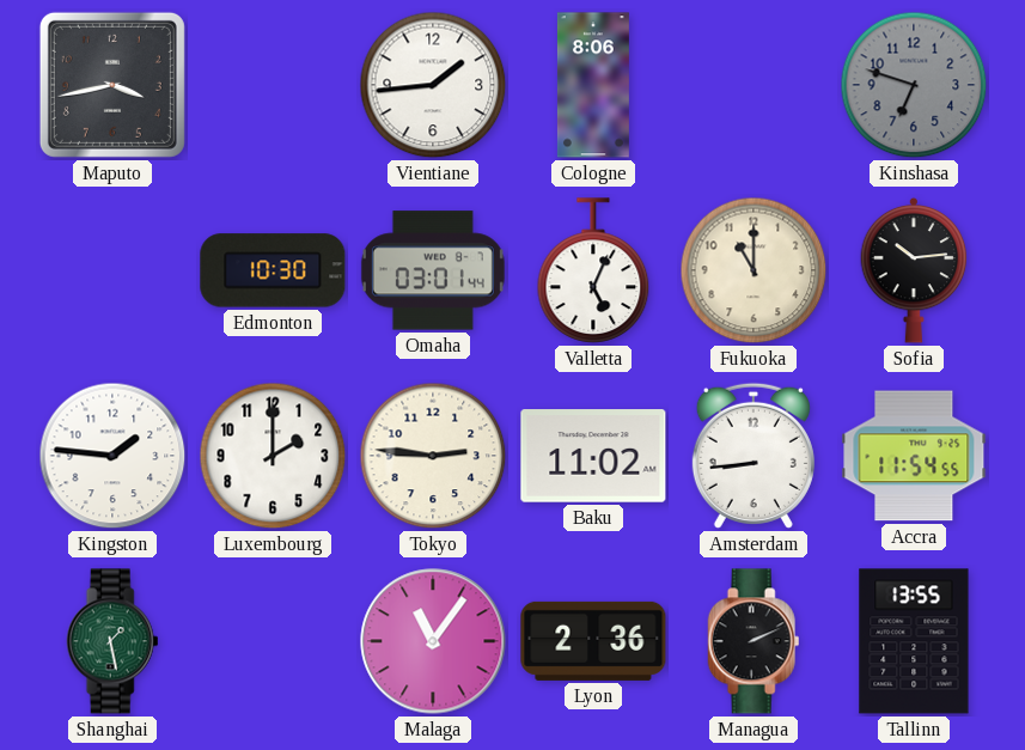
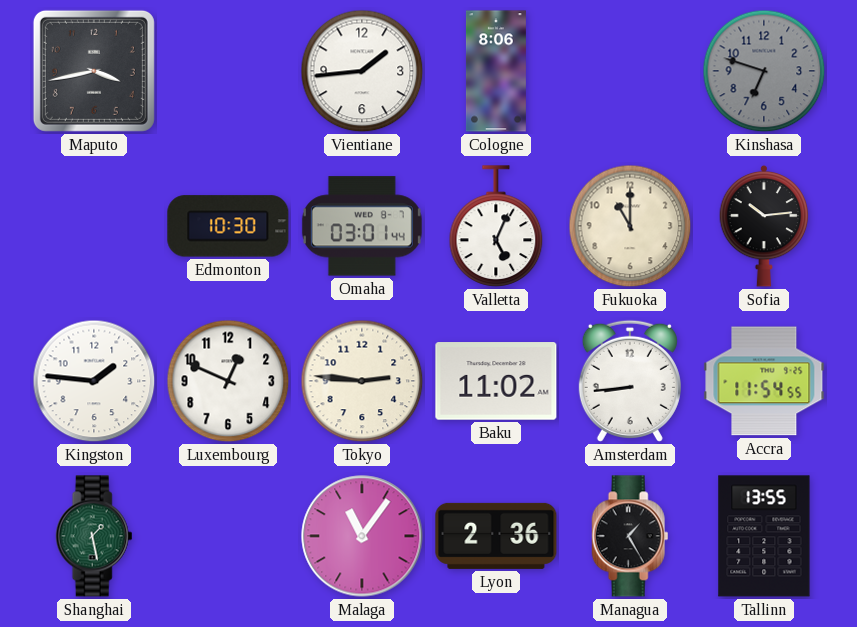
Luxembourg: 2:00 -> 12:49
Managua: 2:11 -> 1:25
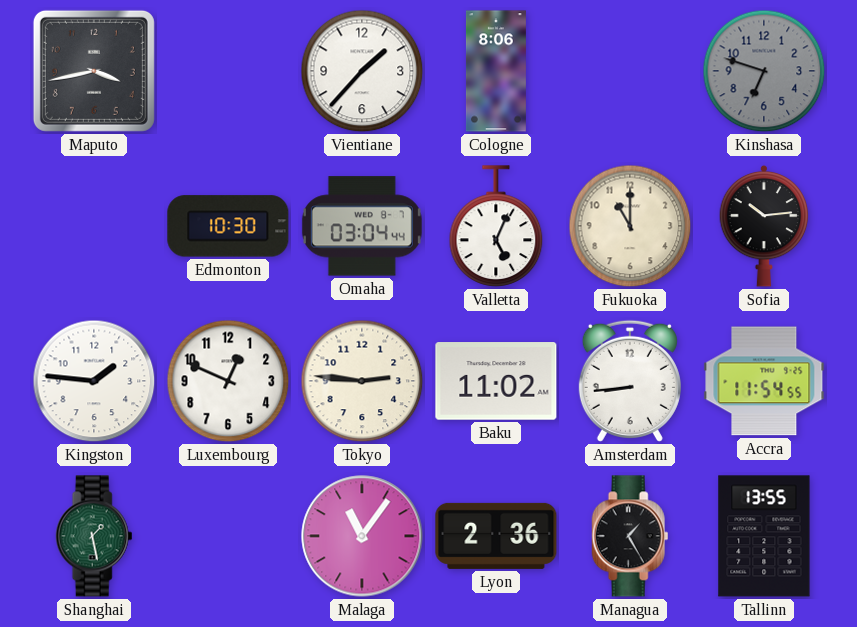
Vientiane: 1:44 -> 1:37
Omaha: 03:01 -> 03:04
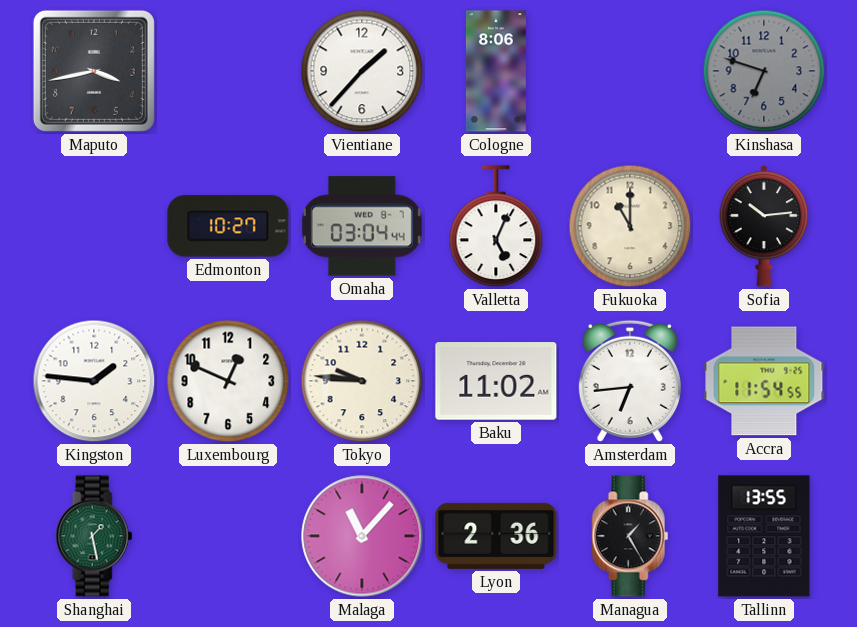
Edmonton: 10:30 -> 10:27
Tokyo: 2:46 -> 9:46
Amsterdam: 8:44 -> 6:44
Malaga: 11:06 -> 11:07
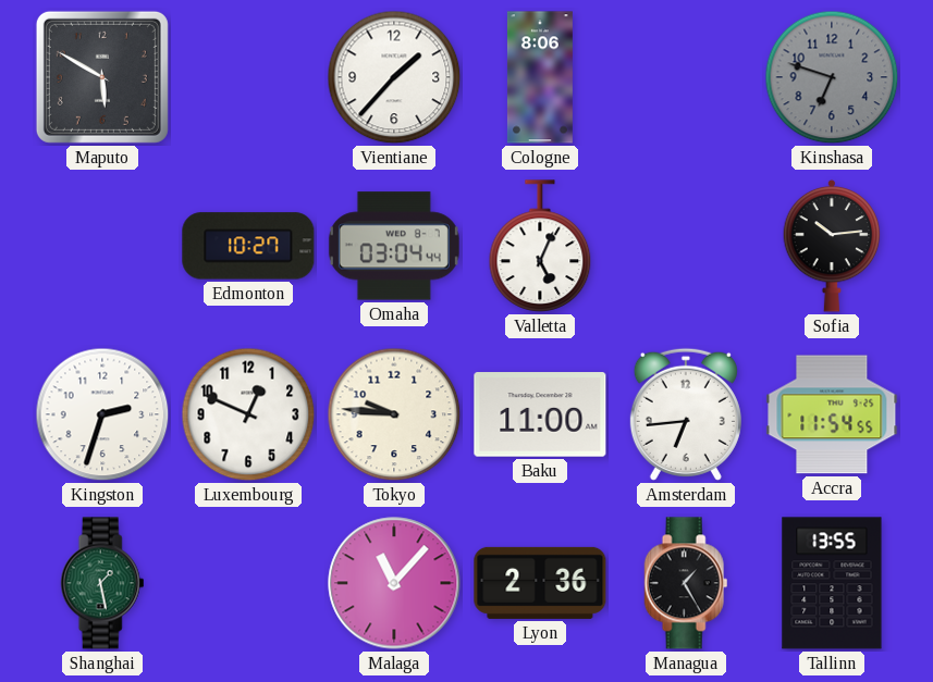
Maputo: 3:43 -> 5:50
Fukuoka: 11:00 -> none
Kingston: 1:46 -> 2:33
Baku: 11:02 -> 11:00
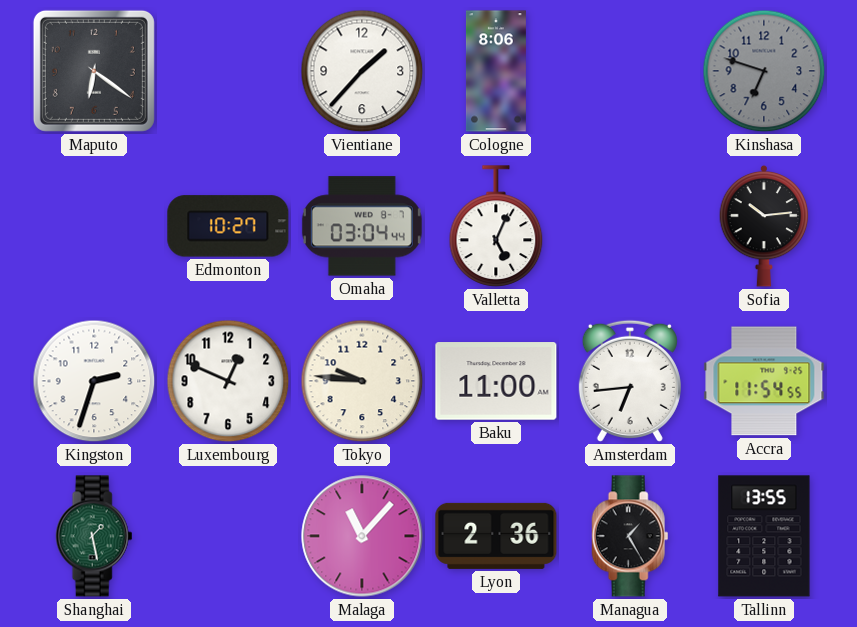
Maputo: 5:50 -> 6:21
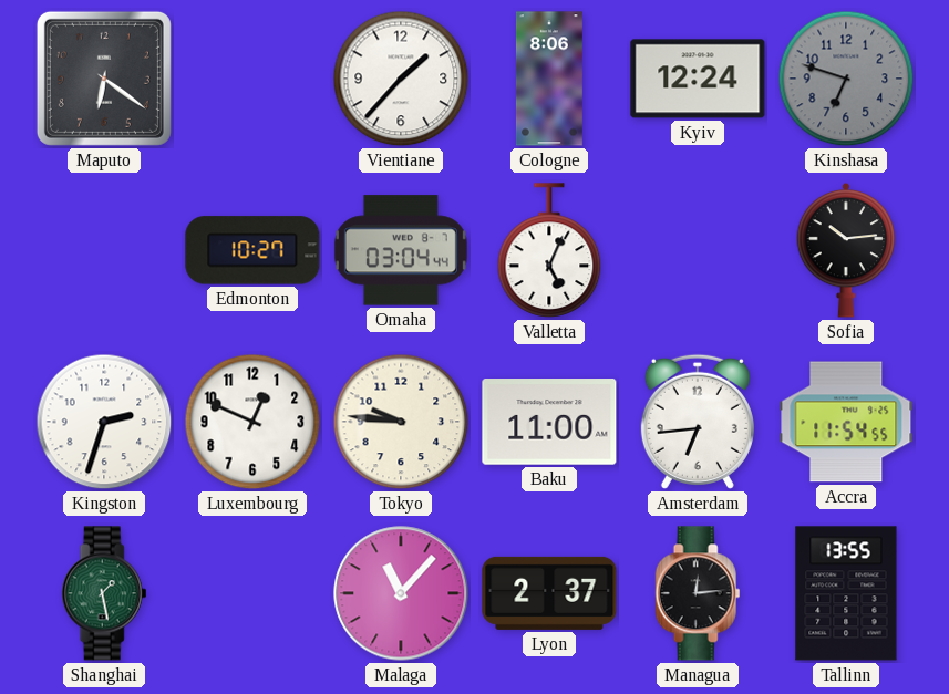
Kyiv: none -> 12:24
Lyon: 2:36 -> 2:37
Managua: 1:25 -> 12:14
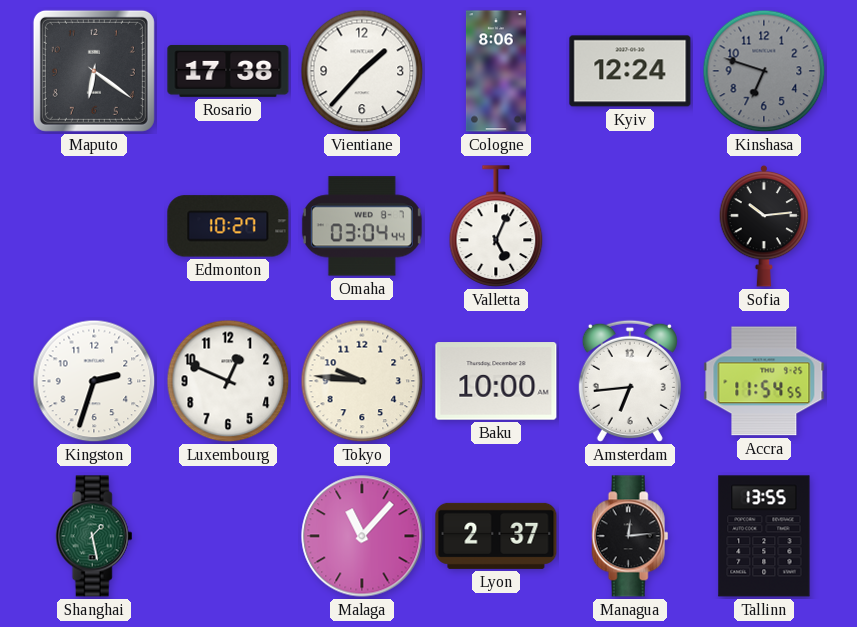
Rosario: none -> 17:38
Baku: 11:00 -> 10:00
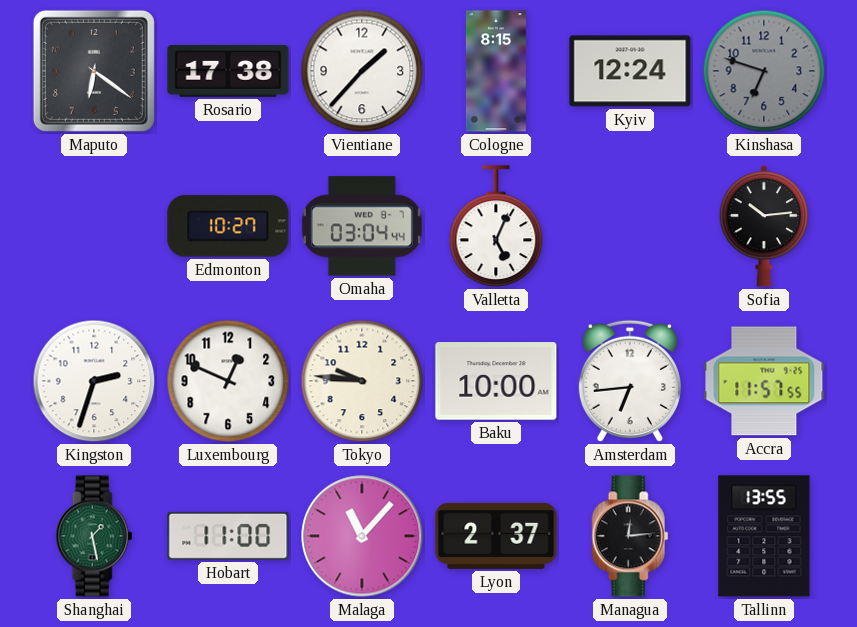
Cologne: 8:06 -> 8:15
Accra: 11:54 -> 11:57
Hobart: none -> 11:00
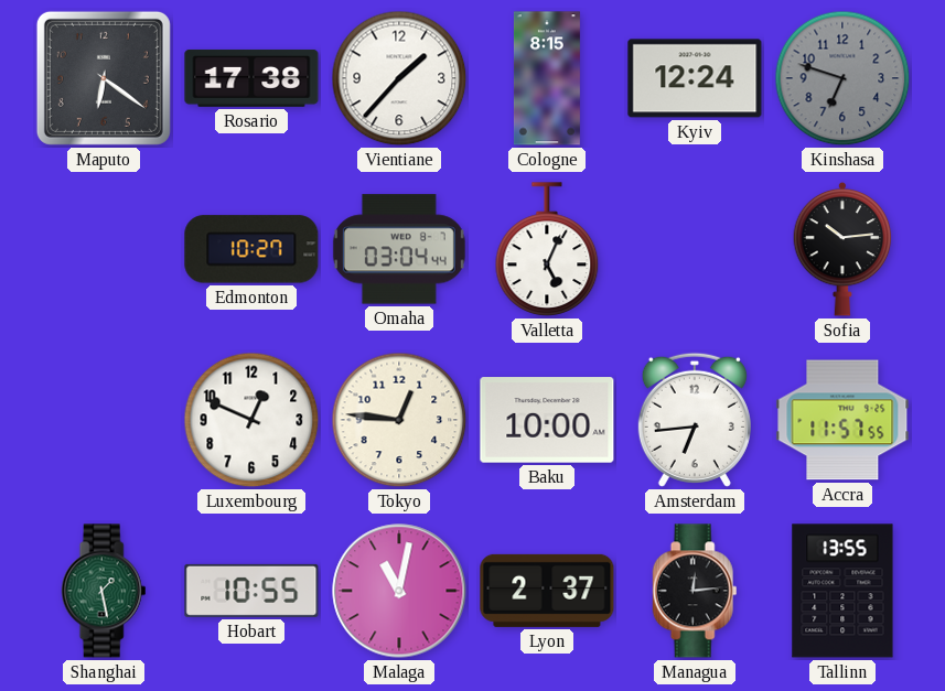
Kingston: 2:33 -> none
Tokyo: 9:46 -> 12:46
Hobart: 11:00 -> 10:55
Malaga: 11:07 -> 11:02
